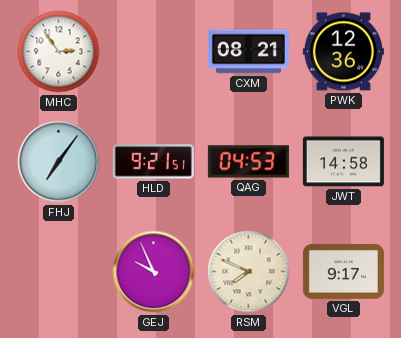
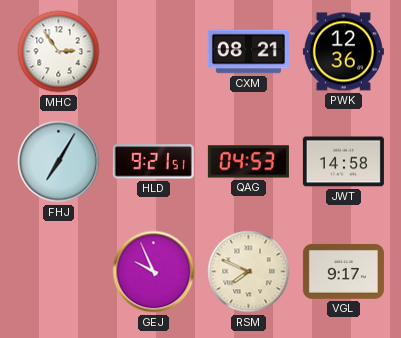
FHJ: 7:06 -> 7:05
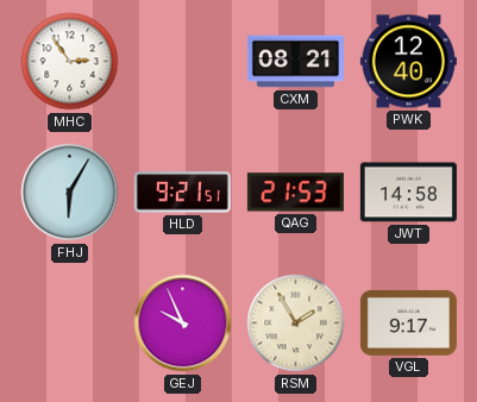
PWK: 12:36 -> 12:40
FHJ: 7:05 -> 6:05
QAG: 04:53 -> 21:53
RSM: 7:49 -> 1:55
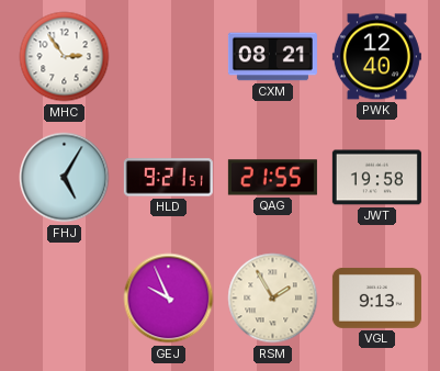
FHJ: 6:05 -> 5:05
QAG: 21:53 -> 21:55
JWT: 14:58 -> 19:58
VGL: 9:17 -> 9:13
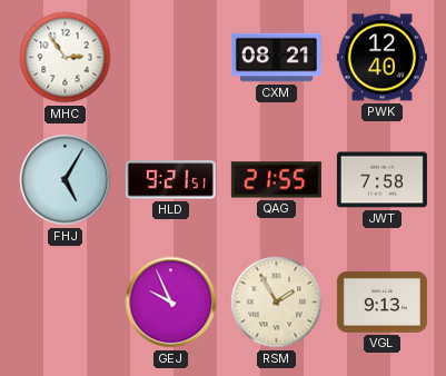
JWT: 19:58 -> 7:58
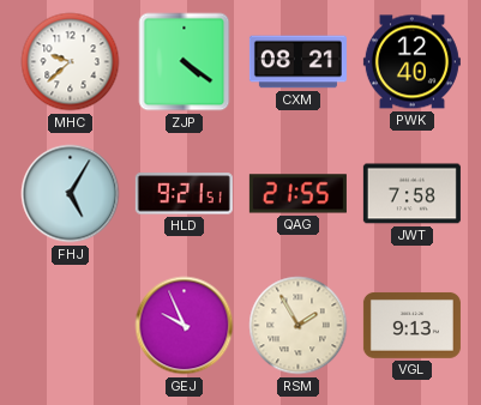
MHC: 2:54 -> 9:38
ZJP: none -> 4:21
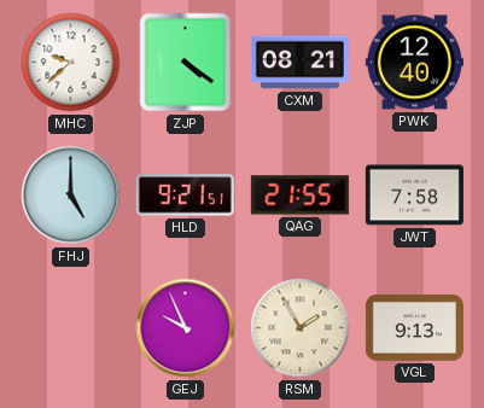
FHJ: 5:05 -> 5:00
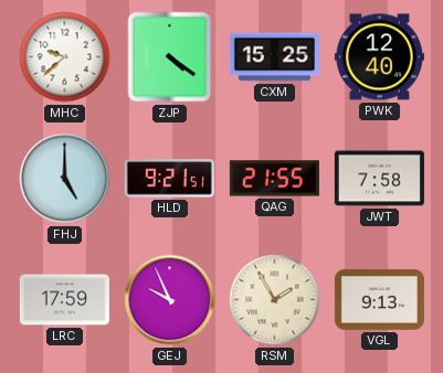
CXM: 08:21 -> 15:25
LRC: none -> 17:59
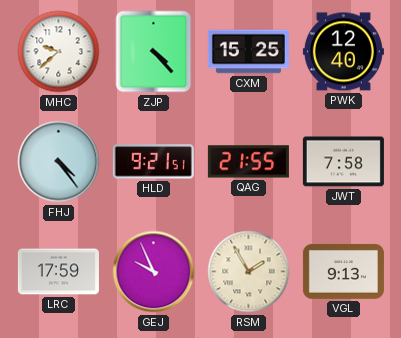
ZJP: 4:21 -> 4:23
FHJ: 5:00 -> 4:24
